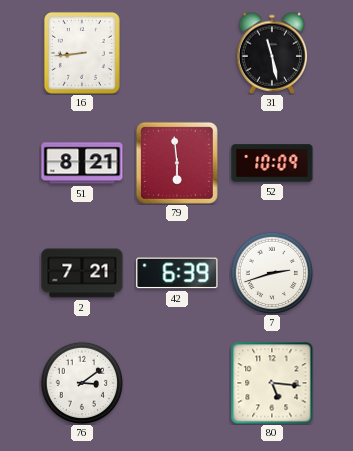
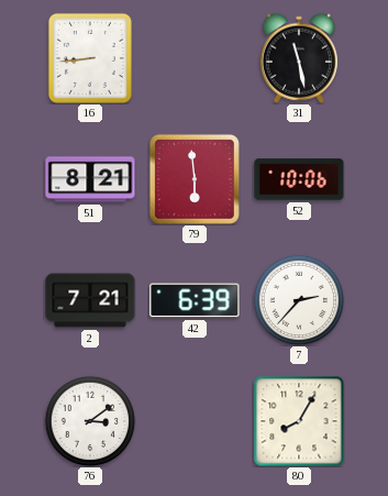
52: 10:09 -> 10:06
7: 2:42 -> 2:37
80: 5:16 -> 8:05
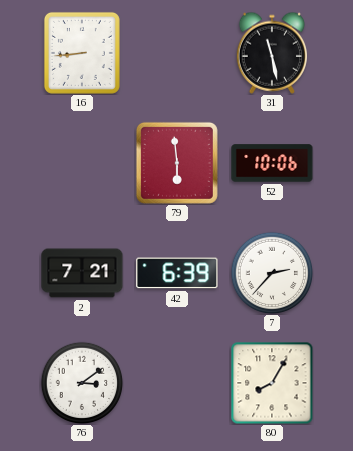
51: 8:21 -> none
